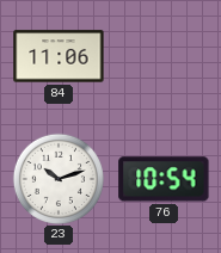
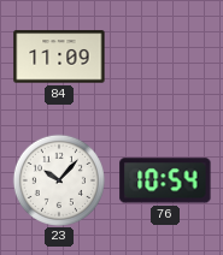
84: 11:06 -> 11:09
23: 10:12 -> 10:07
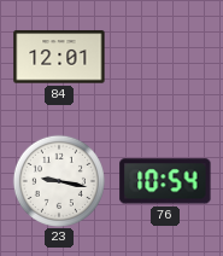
84: 11:09 -> 12:01
23: 10:07 -> 9:17
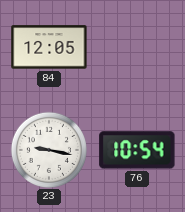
84: 12:01 -> 12:05
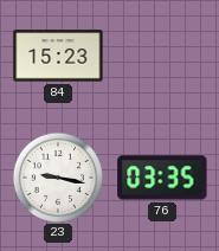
84: 12:05 -> 15:23
76: 10:54 -> 03:35
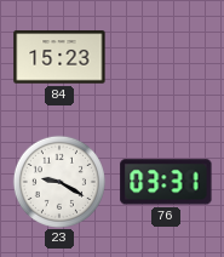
23: 9:17 -> 9:20
76: 03:35 -> 03:31
